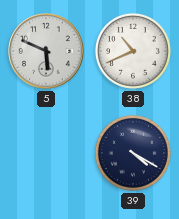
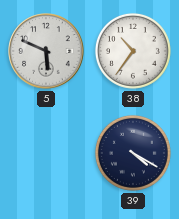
38: 10:41 -> 10:36
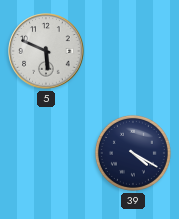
38: 10:36 -> none
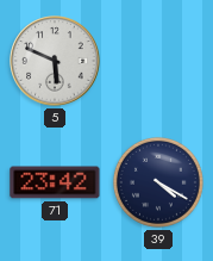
71: none -> 23:42
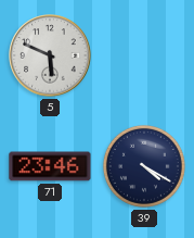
71: 23:42 -> 23:46
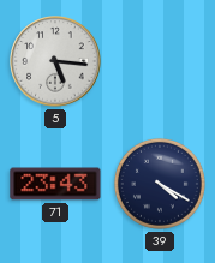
5: 5:49 -> 5:16
71: 23:46 -> 23:43
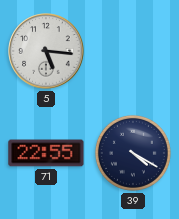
71: 23:43 -> 22:55
